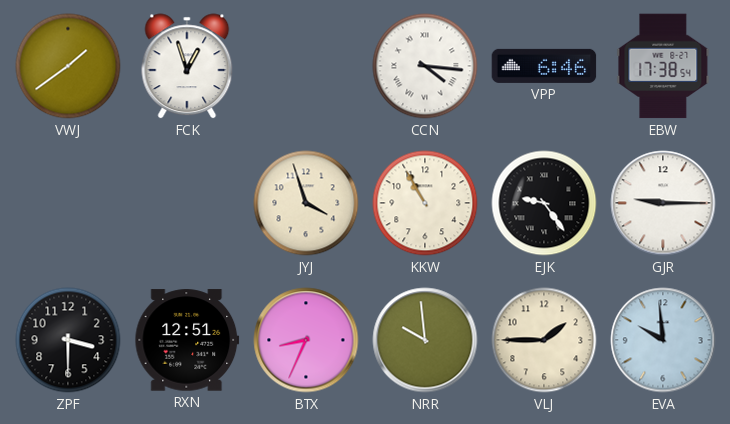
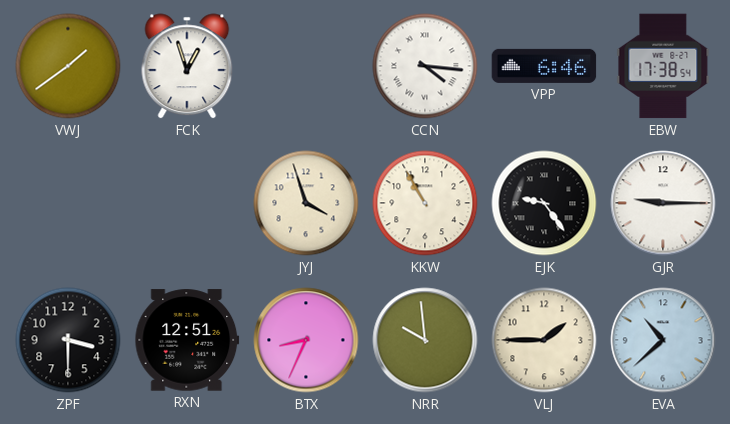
EVA: 9:59 -> 10:38
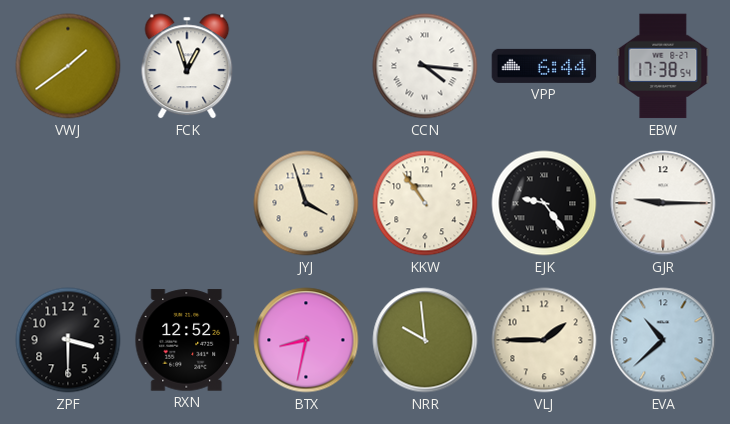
VPP: 6:46 -> 6:44
KKW: 10:55 -> 10:54
RXN: 12:51 -> 12:52
BTX: 8:34 -> 8:32
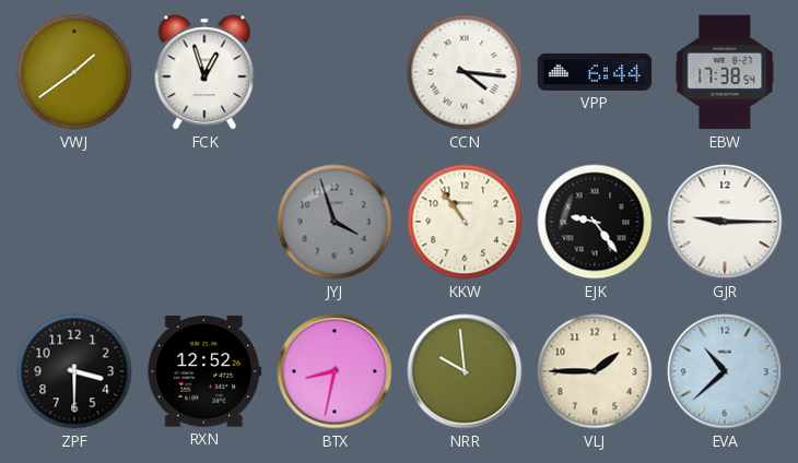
JYJ dial: cream -> grey
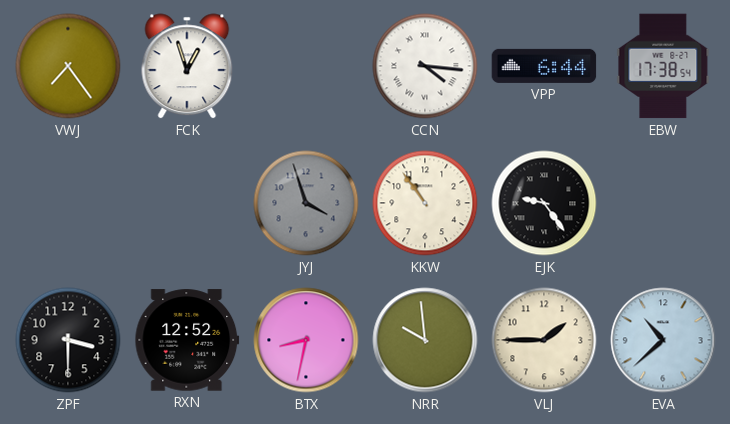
VWJ: 1:39 -> 7:24
GJR: 9:15 -> none
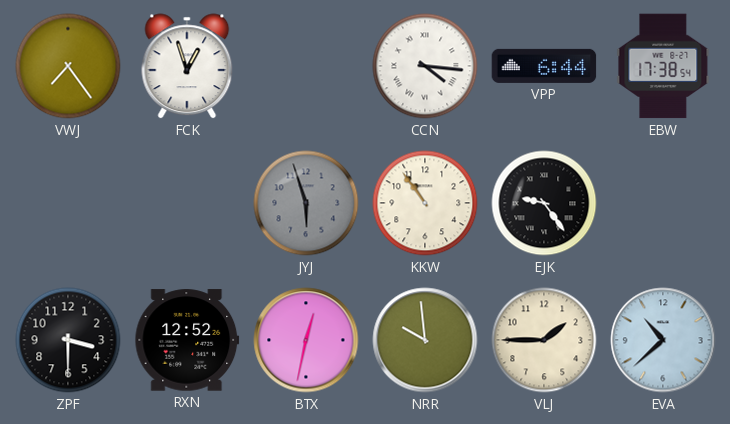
JYJ: 3:57 -> 5:57
BTX: 8:32 -> 12:32
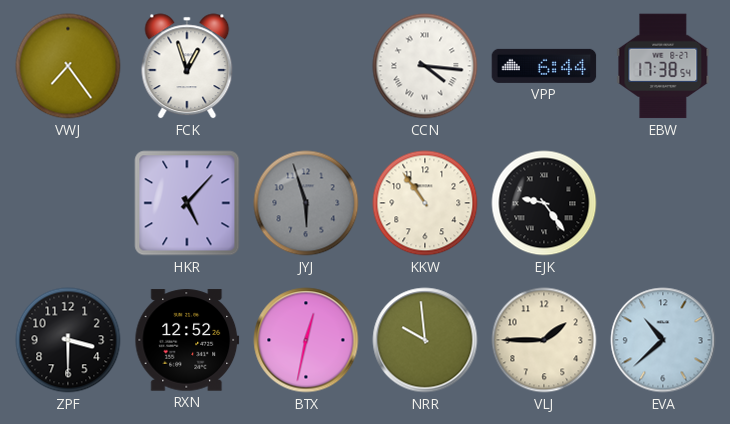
HKR: none -> 5:07
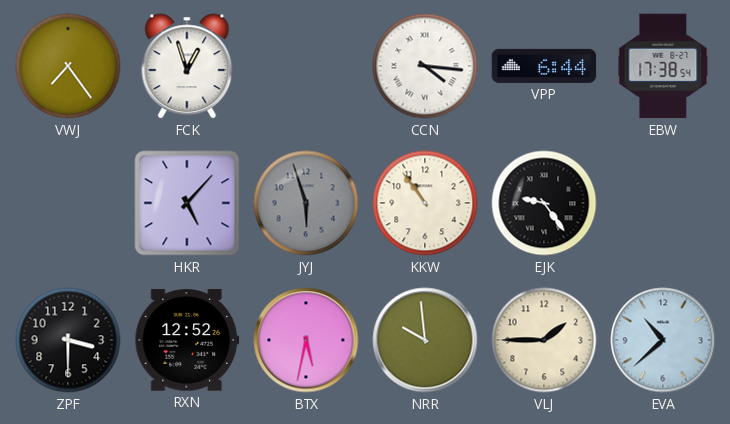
BTX: 12:32 -> 5:32
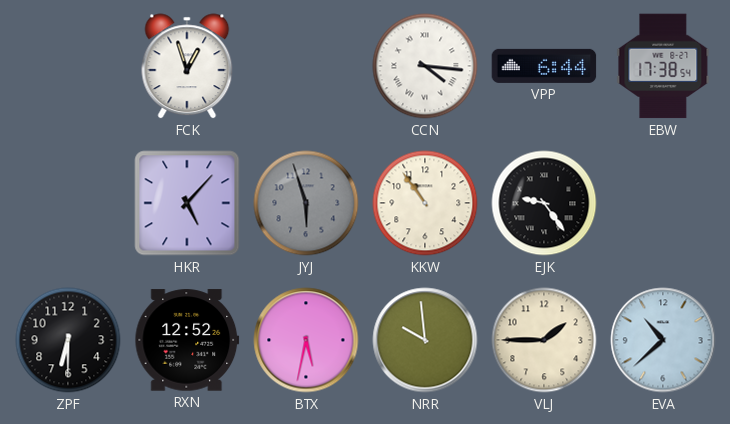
VWJ: 7:24 -> none
ZPF: 3:30 -> 6:30
